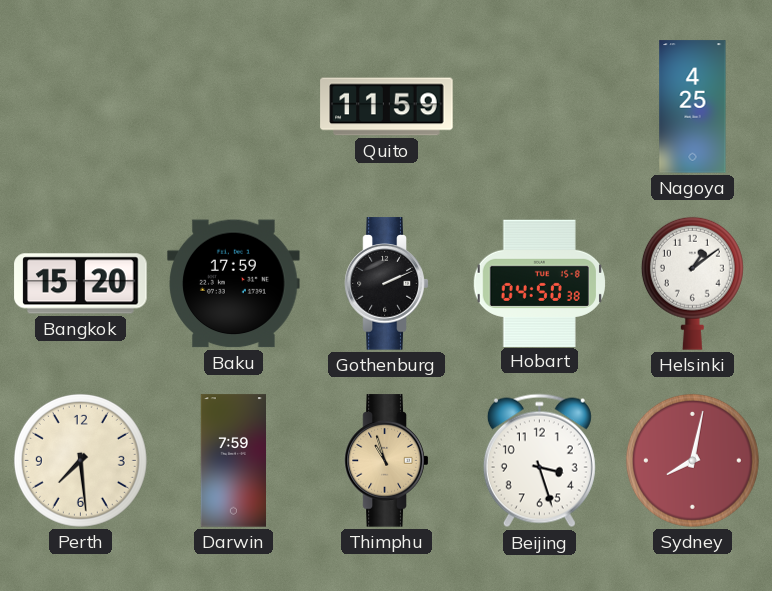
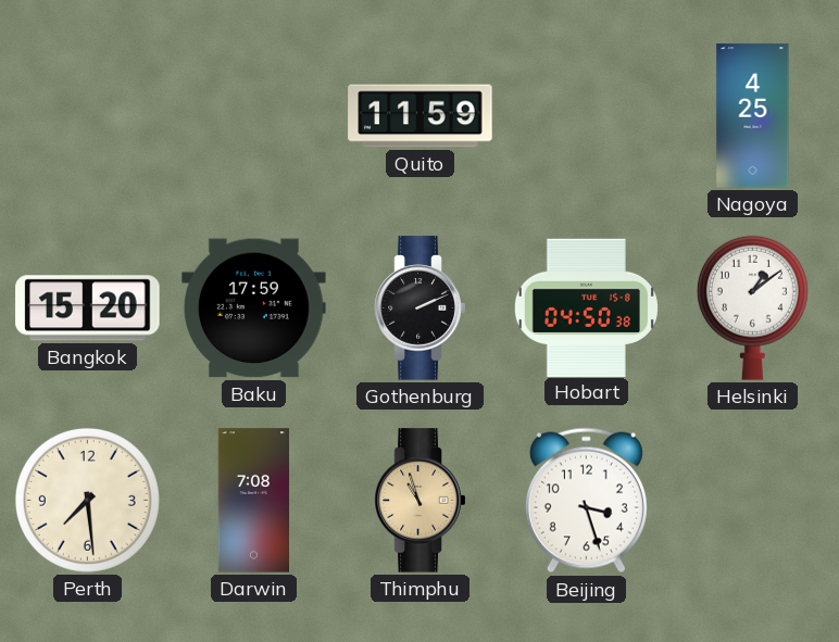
Darwin: 7:59 -> 7:08
Sydney: 8:02 -> none
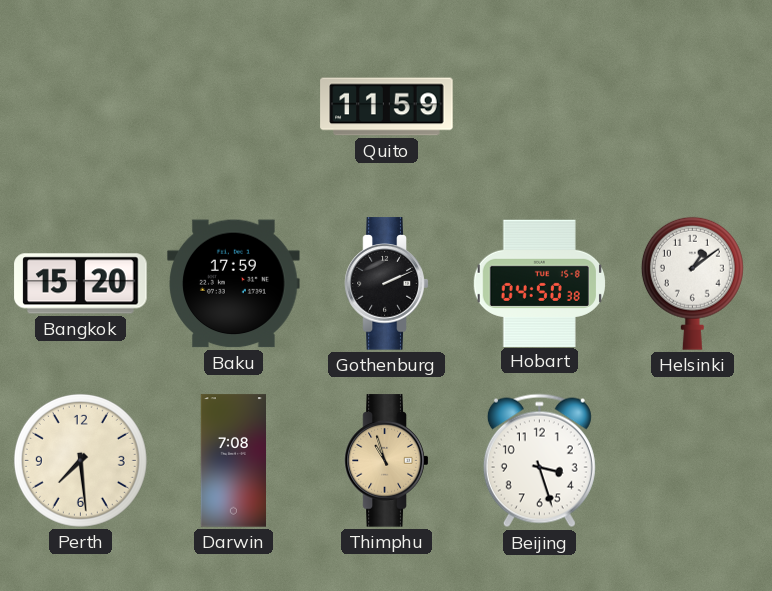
Nagoya: 4:25 -> none
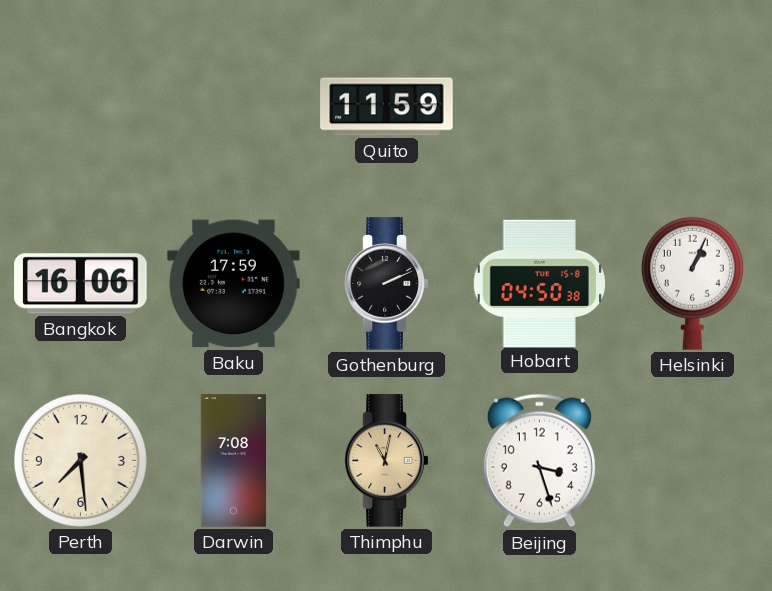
Bangkok: 15:20 -> 16:06
Helsinki: 1:09 -> 1:04
Thimphu: 10:57 -> 11:02
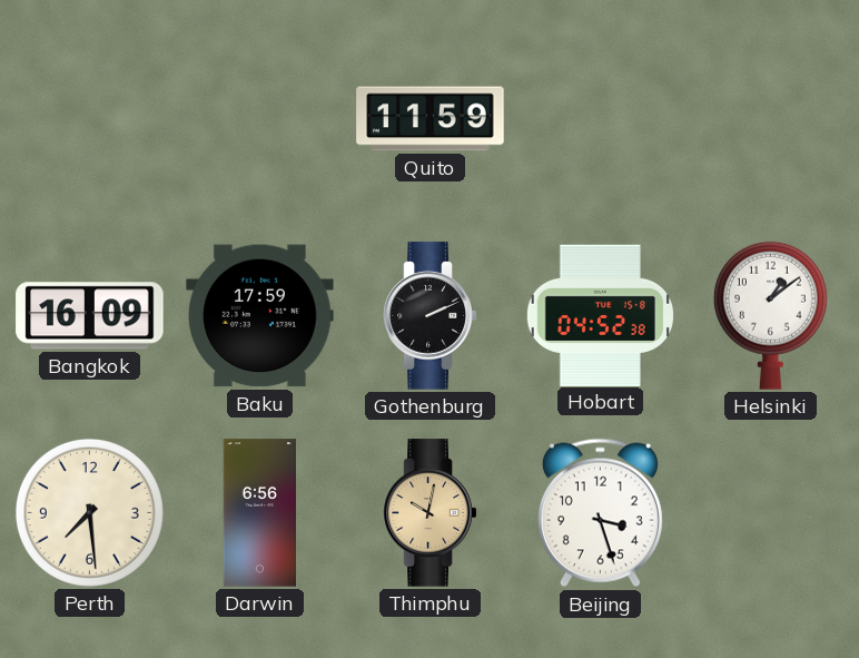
Bangkok: 16:06 -> 16:09
Hobart: 04:50 -> 04:52
Helsinki: 1:04 -> 1:09
Darwin: 7:08 -> 6:56
Thimphu: 11:02 -> 10:02
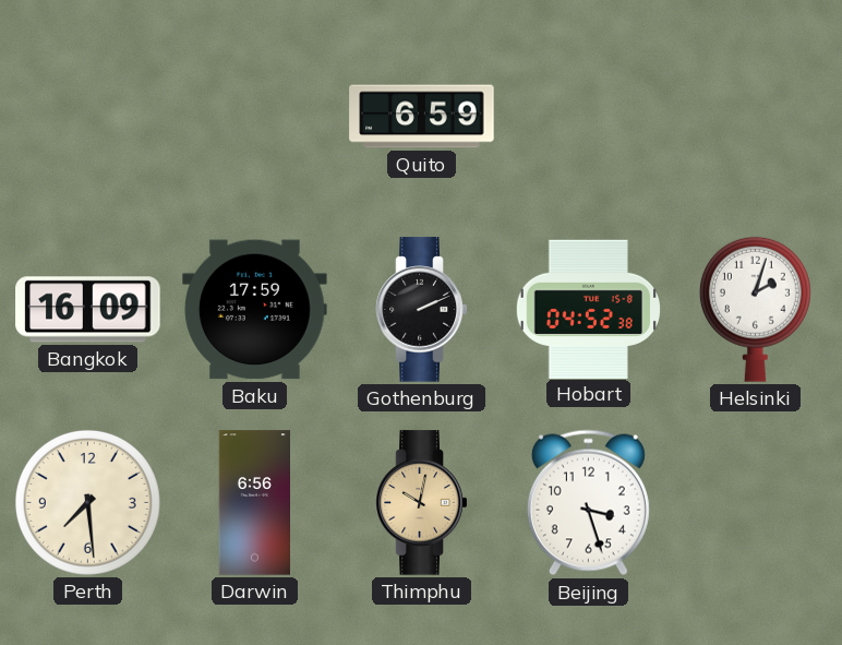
Quito: 11:59 -> 6:59
Helsinki: 1:09 -> 2:03
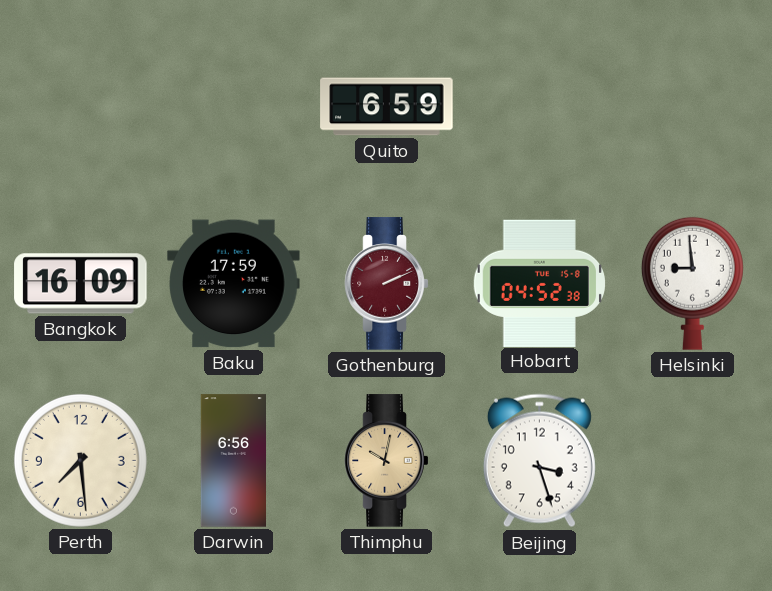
Gothenburg dial: black -> burgundy
Helsinki: 2:03 -> 8:59
